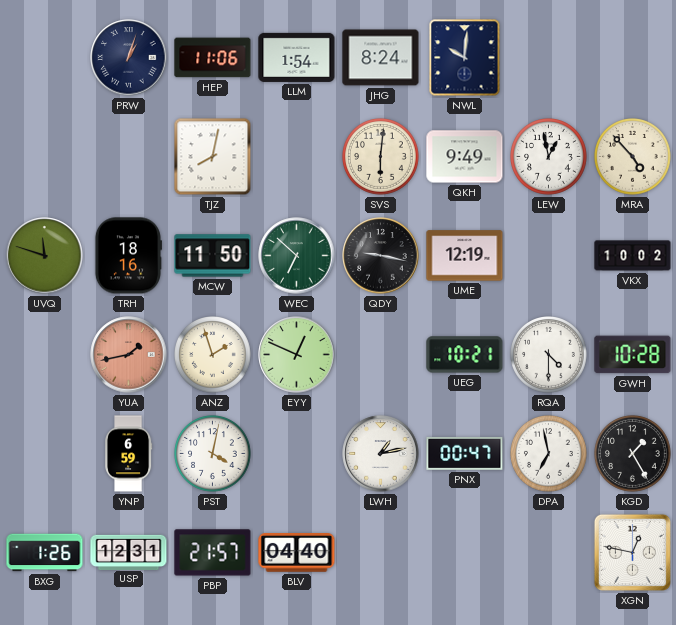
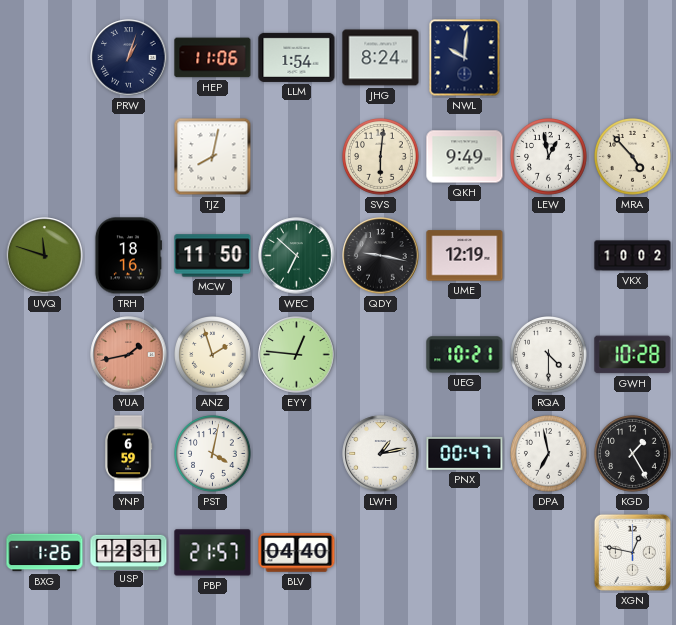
EYY: 12:49 -> 12:46
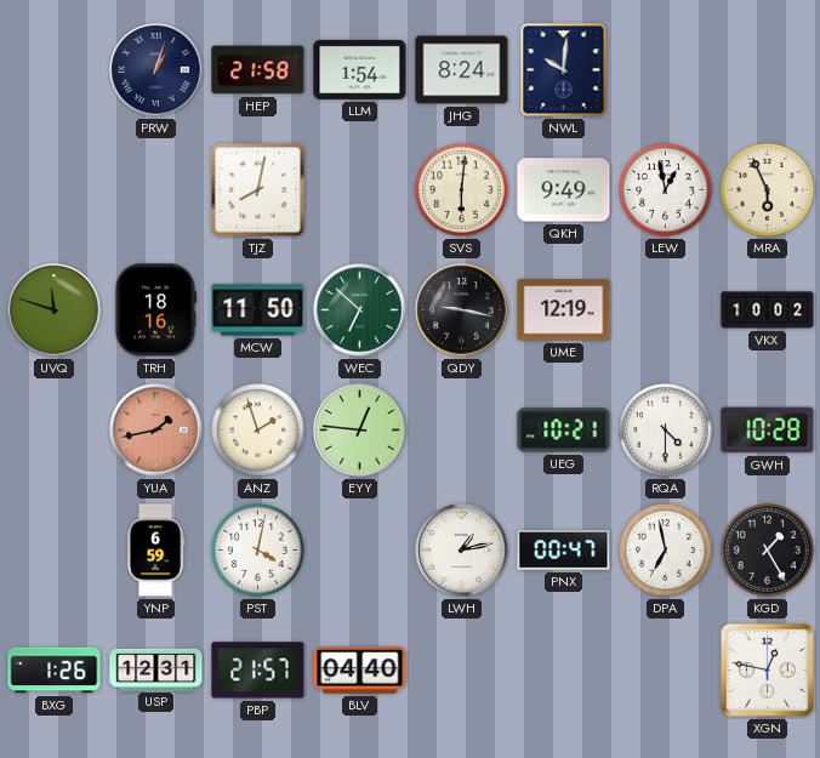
HEP: 11:06 -> 21:58
MRA: 4:53 -> 5:56
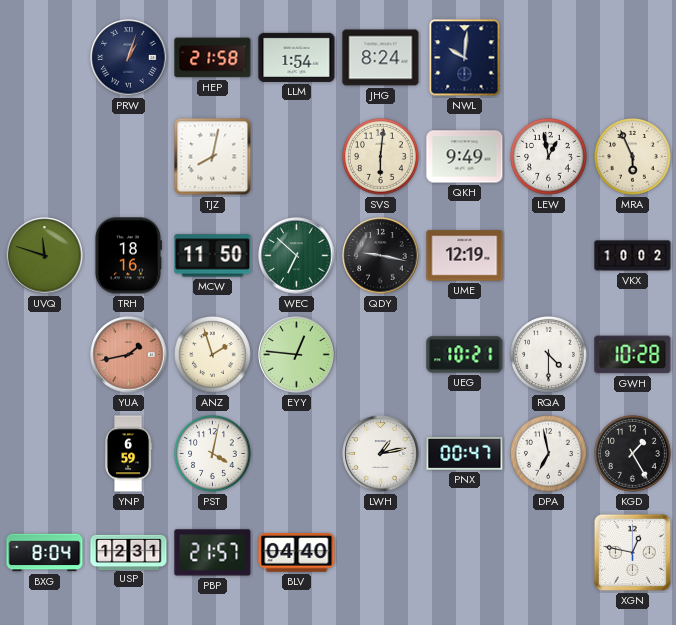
BXG: 1:26 -> 8:04
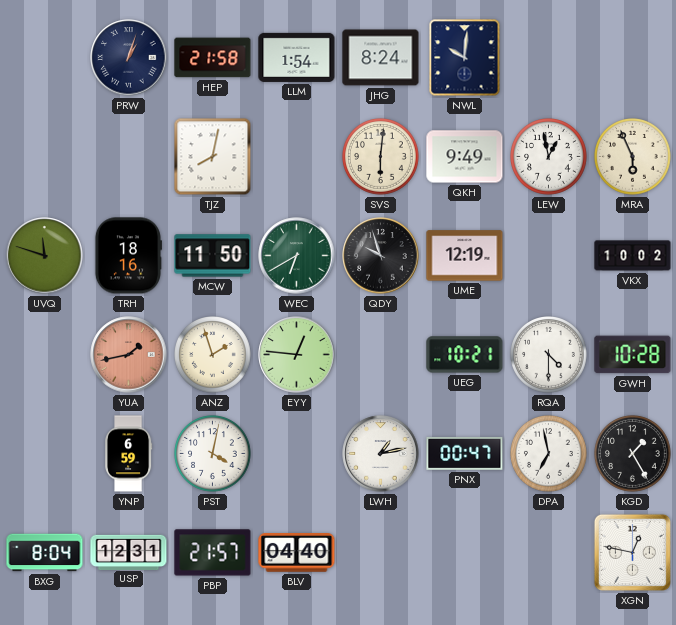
WEC: 6:52 -> 6:40
QDY: 9:17 -> 9:57
